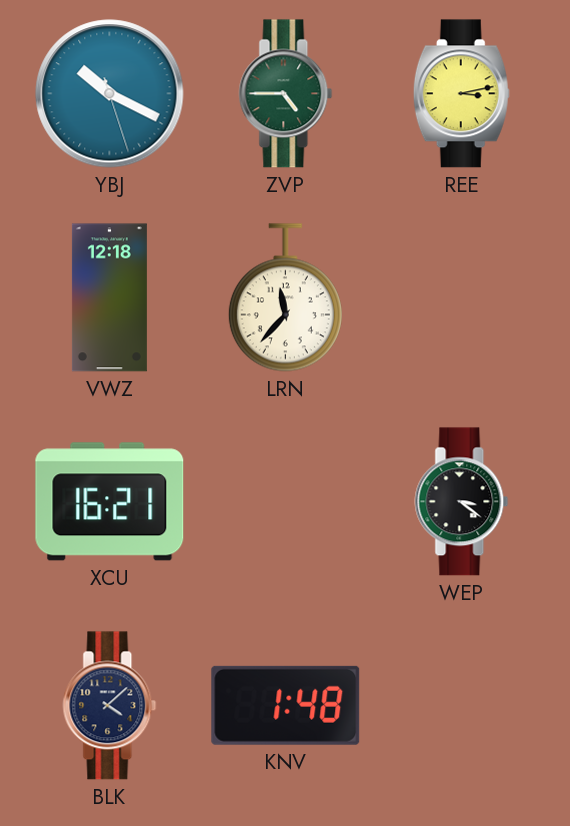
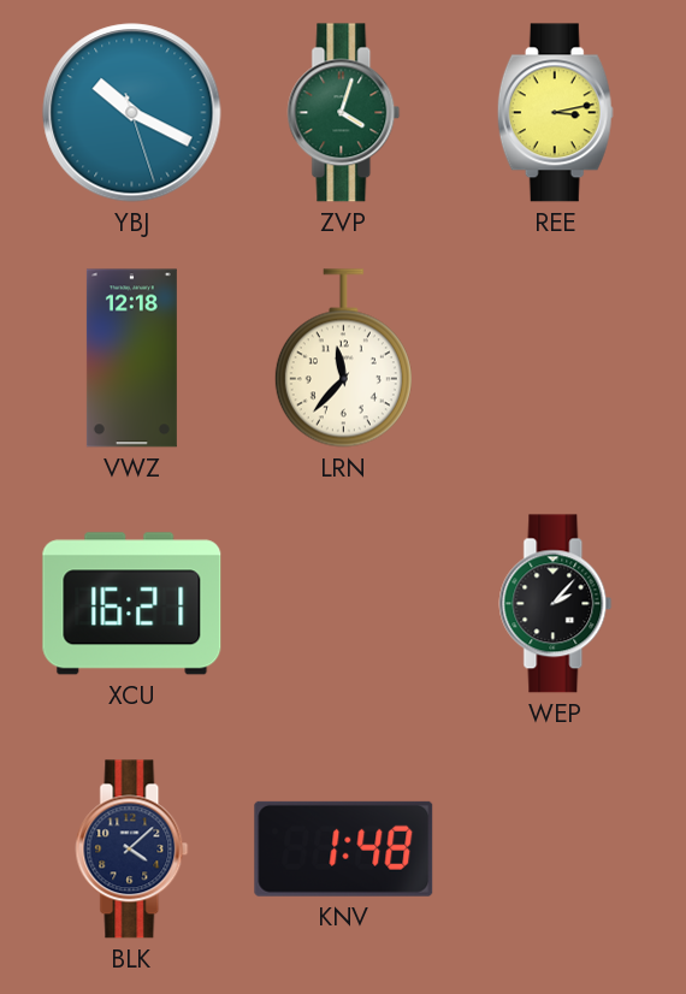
ZVP: 4:45 -> 4:03
WEP: 3:21 -> 2:07
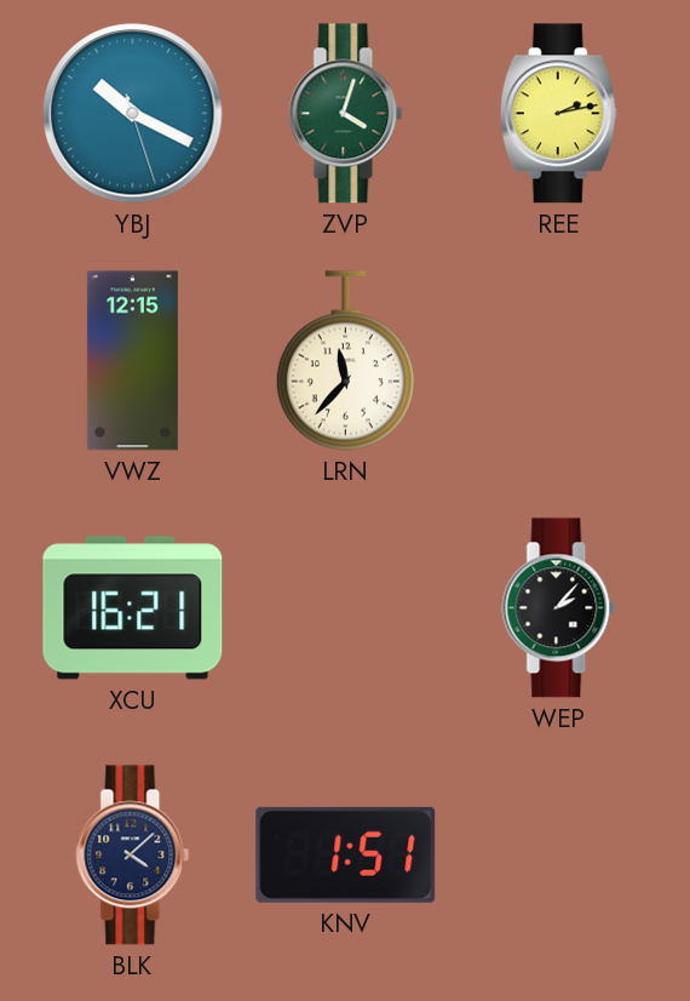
REE: 3:13 -> 2:13
VWZ: 12:18 -> 12:15
KNV: 1:48 -> 1:51
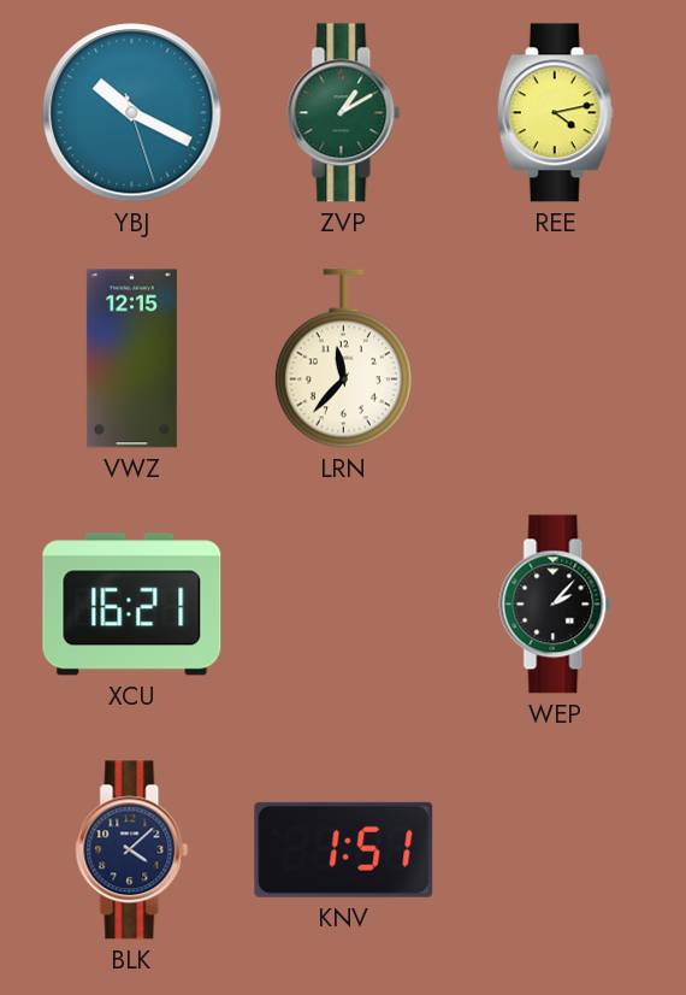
ZVP: 4:03 -> 1:10
REE: 2:13 -> 4:13
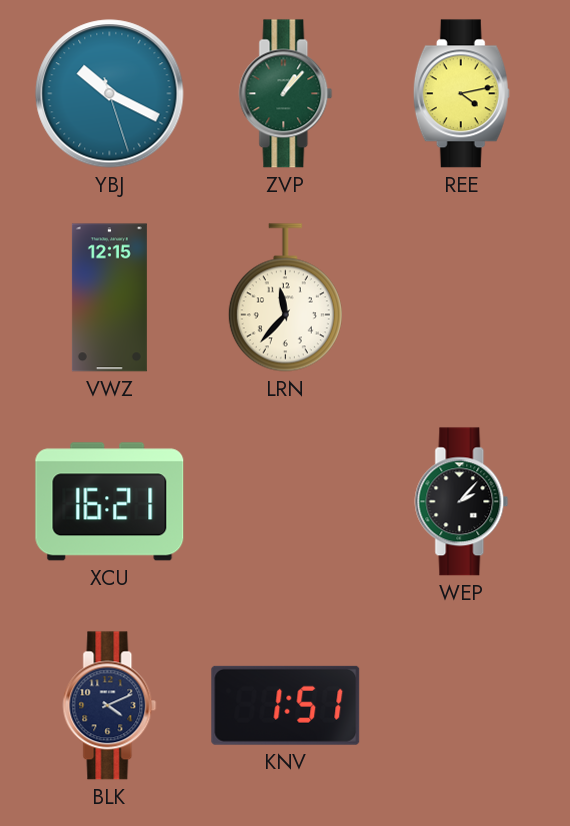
ZVP: 1:10 -> 1:07
BLK: 4:08 -> 4:11
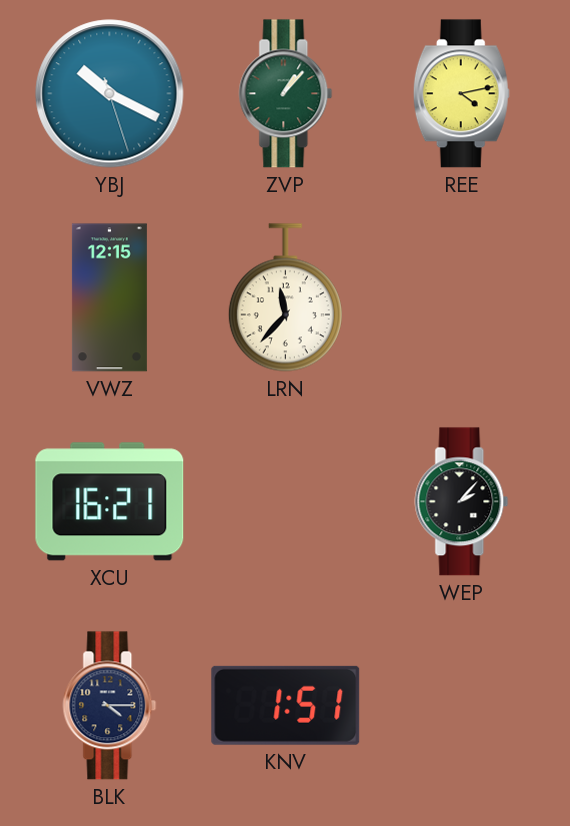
BLK: 4:11 -> 4:15
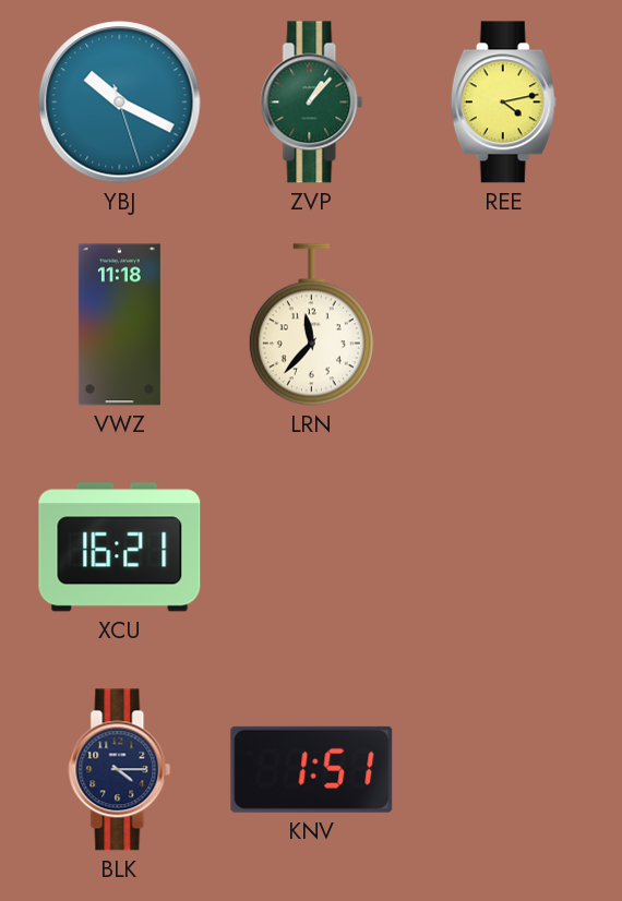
VWZ: 12:15 -> 11:18
WEP: 2:07 -> none
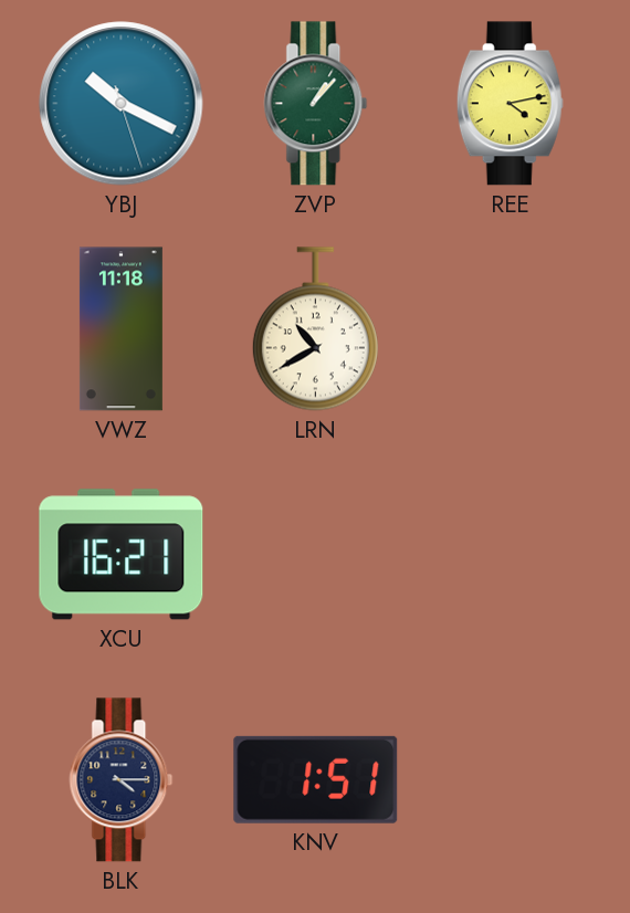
LRN: 11:37 -> 10:40
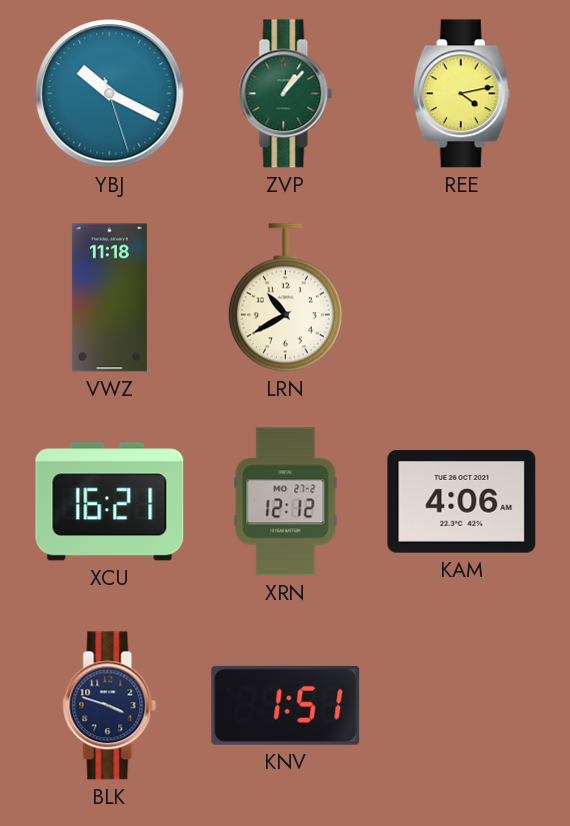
XRN: none -> 12:12
KAM: none -> 4:06
BLK: 4:15 -> 3:48
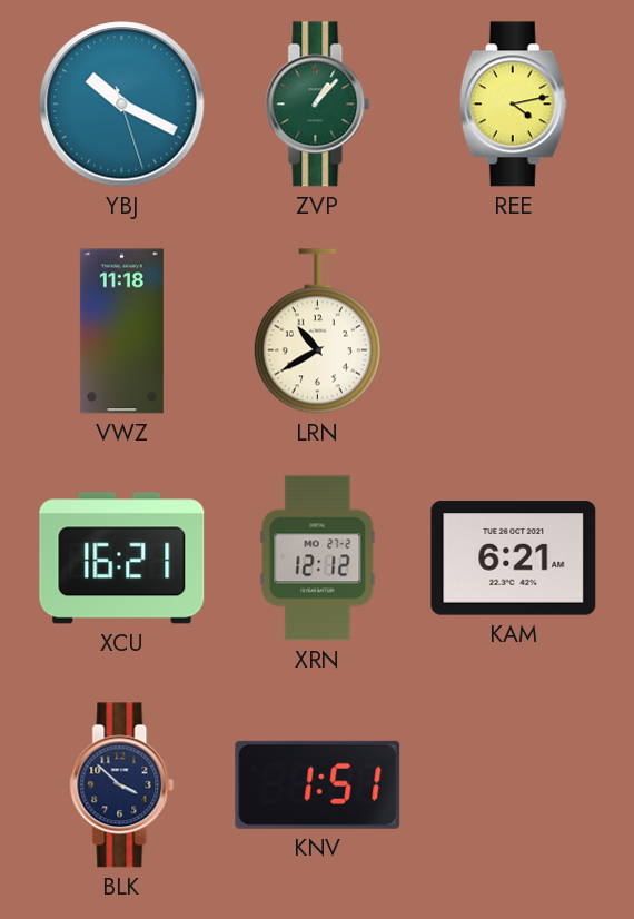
KAM: 4:06 -> 6:21
BLK: 3:48 -> 3:52
